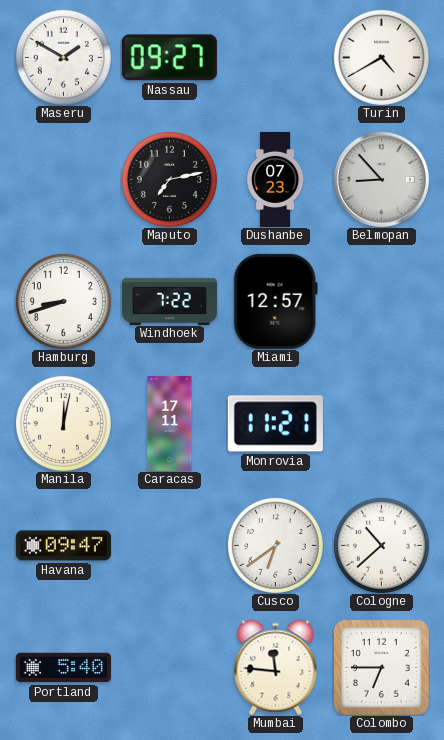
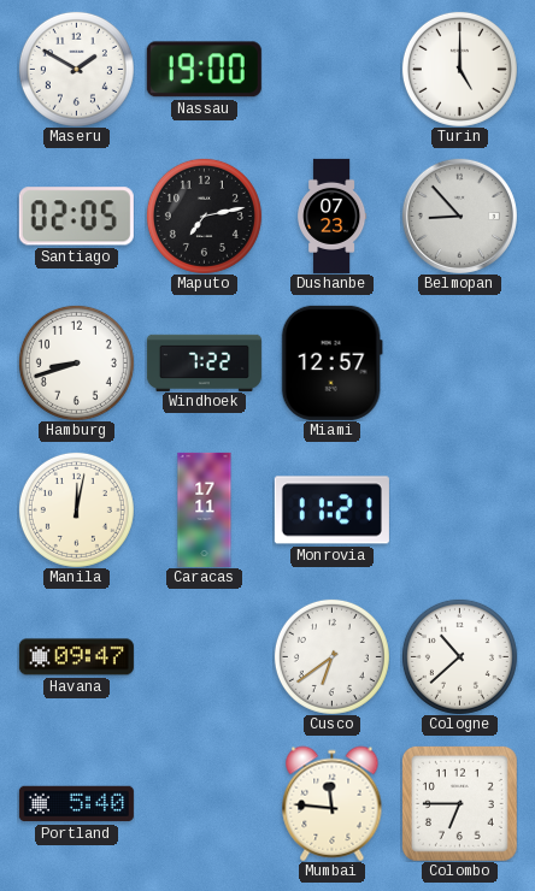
Nassau: 09:27 -> 19:00
Turin: 4:40 -> 5:00
Santiago: none -> 02:05
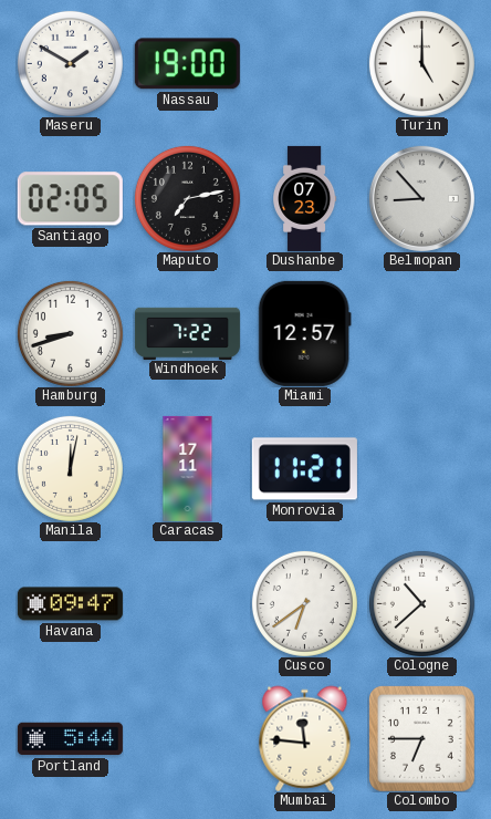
Portland: 5:40 -> 5:44
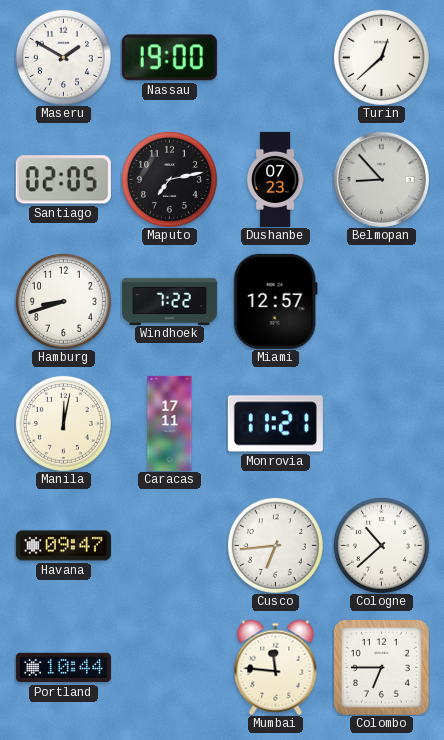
Turin: 5:00 -> 12:38
Cusco: 6:39 -> 6:44
Portland: 5:44 -> 10:44
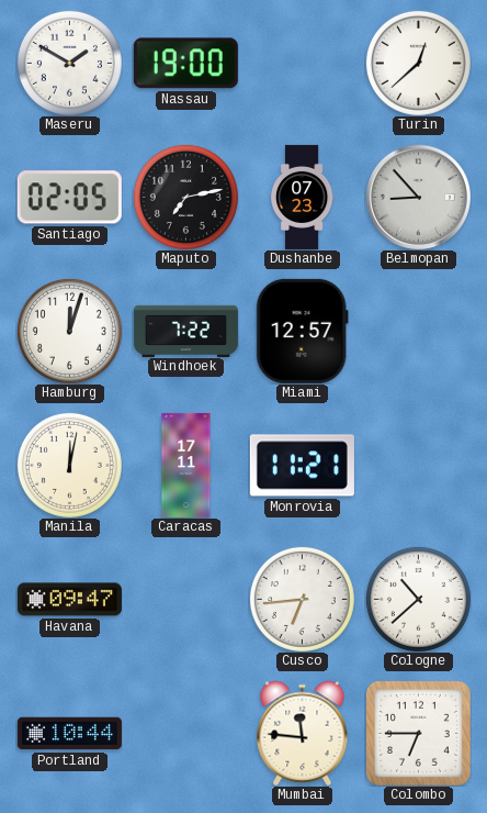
Hamburg: 8:42 -> 12:03
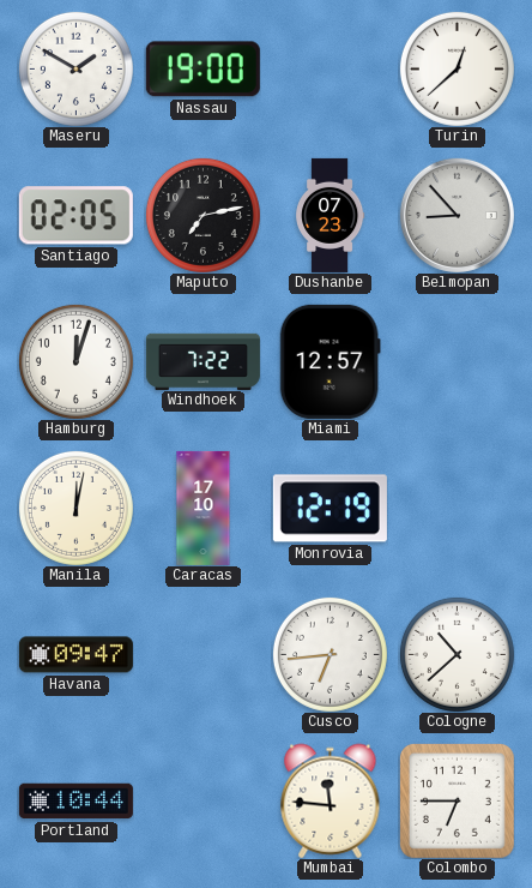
Caracas: 17:11 -> 17:10
Monrovia: 11:21 -> 12:19
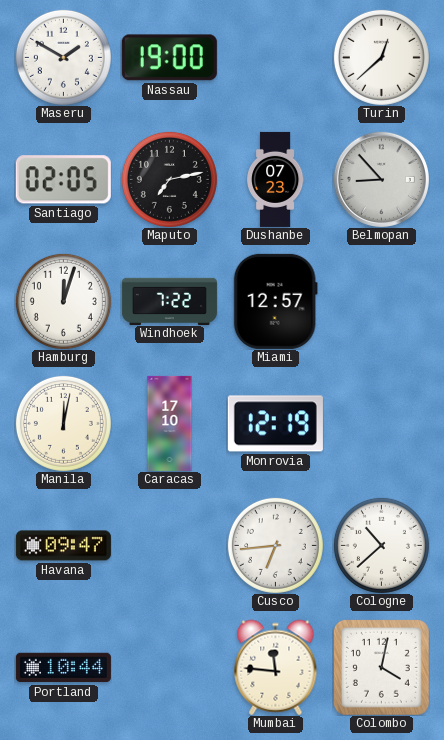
Colombo: 6:45 -> 4:02
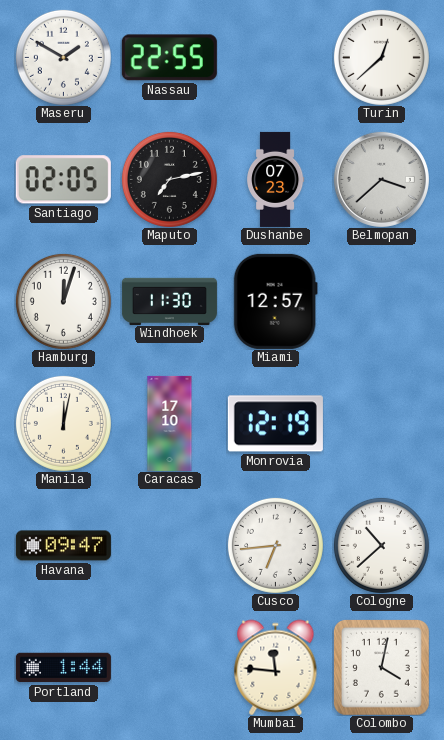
Nassau: 19:00 -> 22:55
Belmopan: 8:53 -> 3:38
Windhoek: 7:22 -> 11:30
Portland: 10:44 -> 1:44
